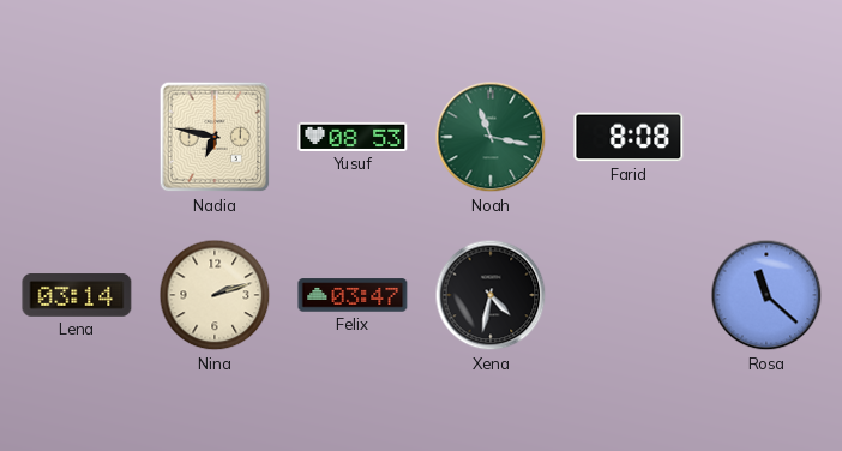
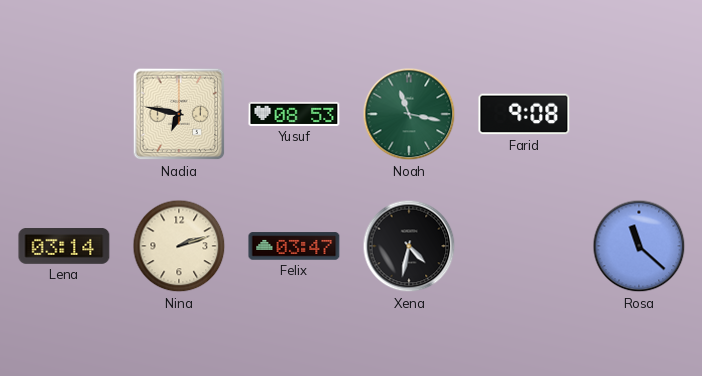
Farid: 8:08 -> 9:08
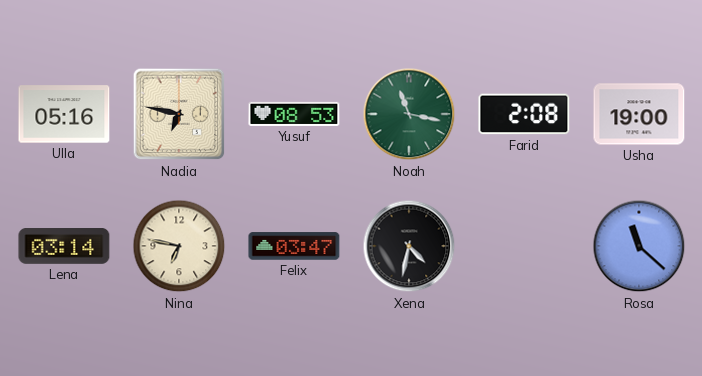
Ulla: none -> 05:16
Farid: 9:08 -> 2:08
Usha: none -> 19:00
Nina: 2:12 -> 6:47
